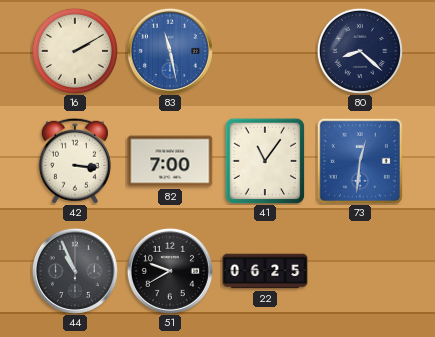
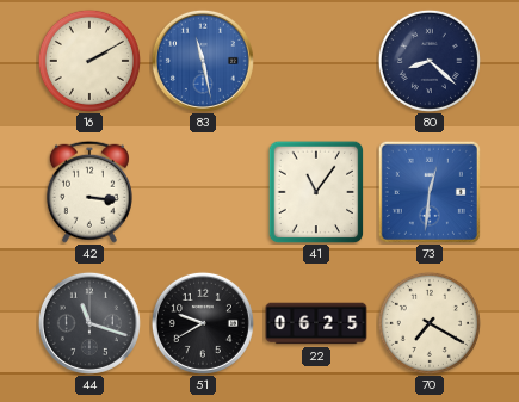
82: 7:00 -> none
44: 10:56 -> 11:18
70: none -> 7:20
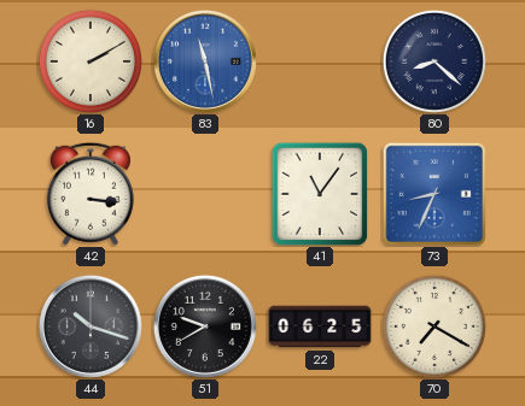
73: 12:31 -> 8:34
44: 11:18 -> 10:18
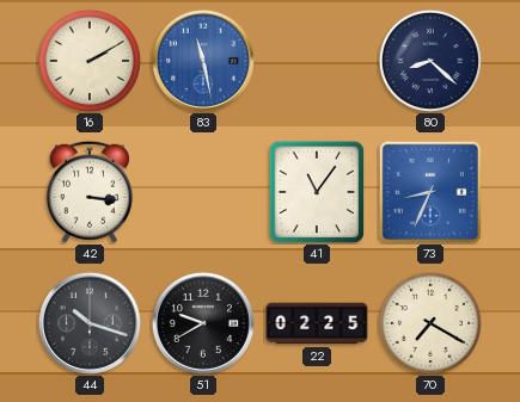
22: 06:25 -> 02:25
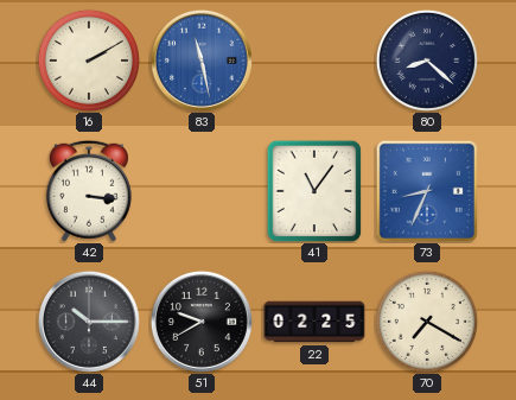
44: 10:18 -> 10:15
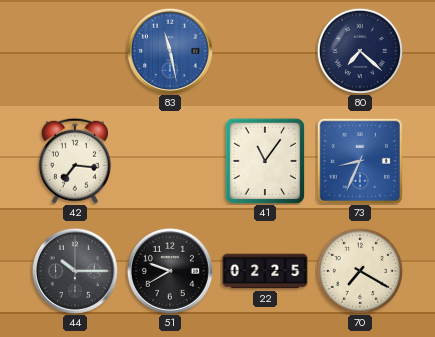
16: 2:10 -> none
80: 8:22 -> 7:22
42: 3:16 -> 7:16
